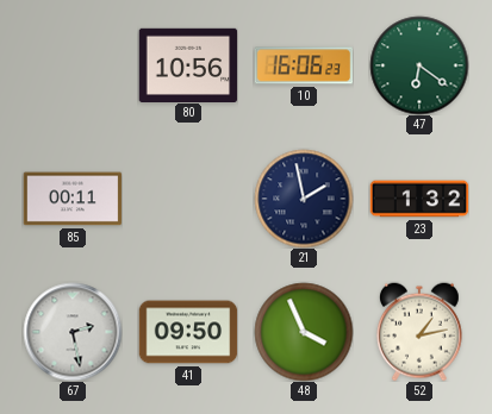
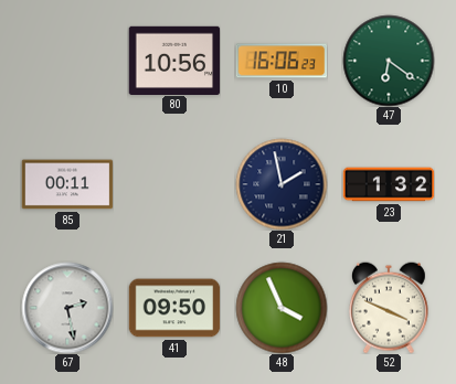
52: 1:13 -> 3:49
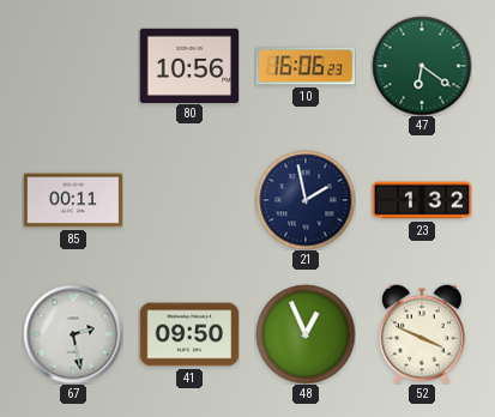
48: 3:56 -> 12:56
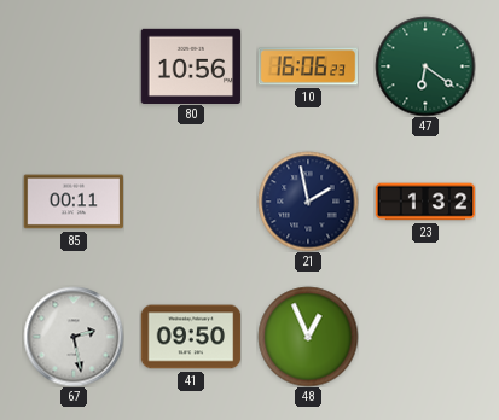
52: 3:49 -> none
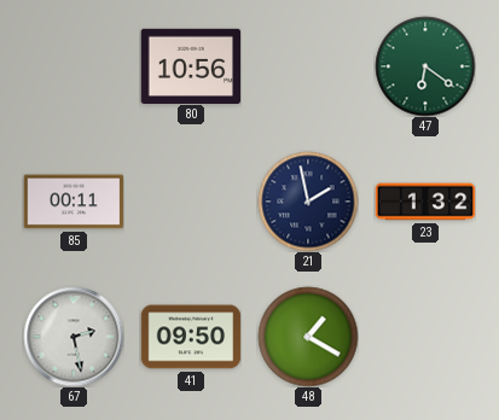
10: 16:06 -> none
48: 12:56 -> 1:20
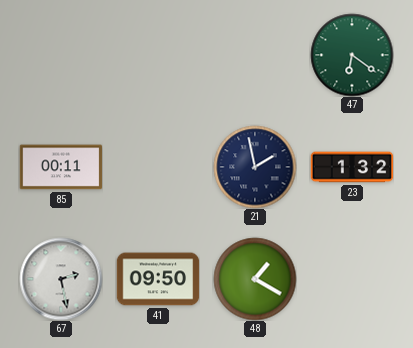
80: 10:56 -> none
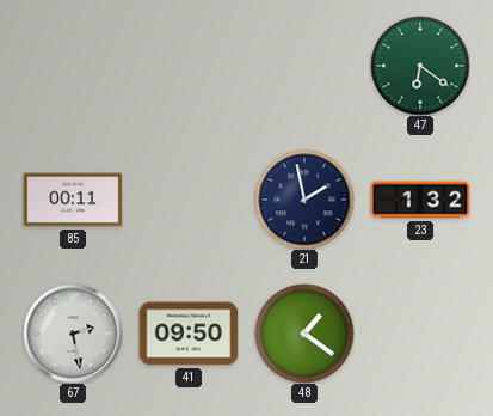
48: 1:20 -> 1:21
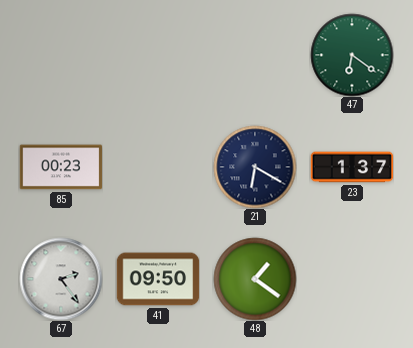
85: 00:11 -> 00:23
21: 1:58 -> 6:20
23: 1:32 -> 1:37
67: 2:28 -> 2:24
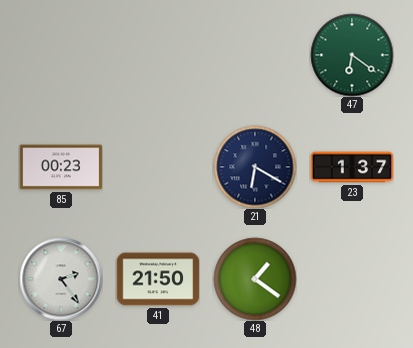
41: 09:50 -> 21:50
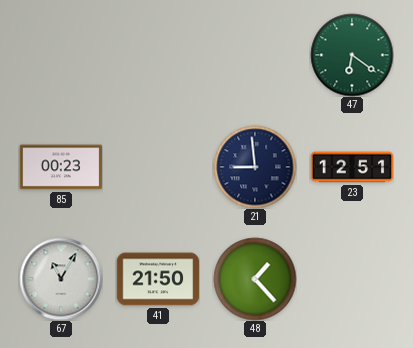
21: 6:20 -> 8:59
23: 1:37 -> 12:51
67: 2:24 -> 11:05
48: 1:21 -> 1:23
